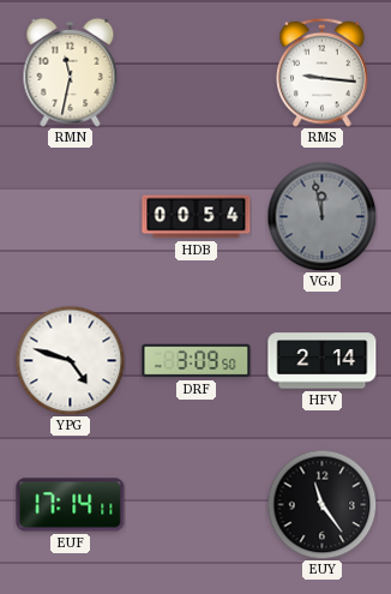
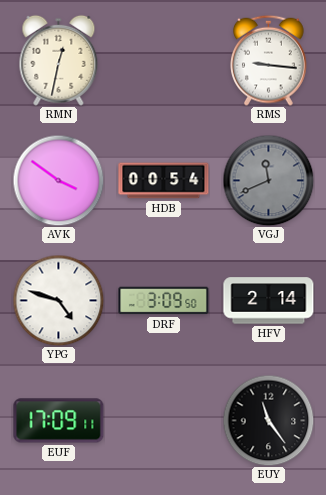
RMN: 11:32 -> 12:32
AVK: none -> 3:51
VGJ: 11:58 -> 11:41
EUF: 17:14 -> 17:09
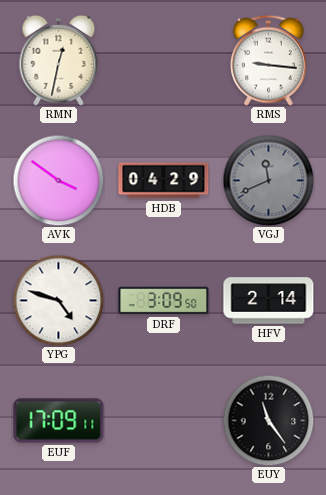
HDB: 00:54 -> 04:29
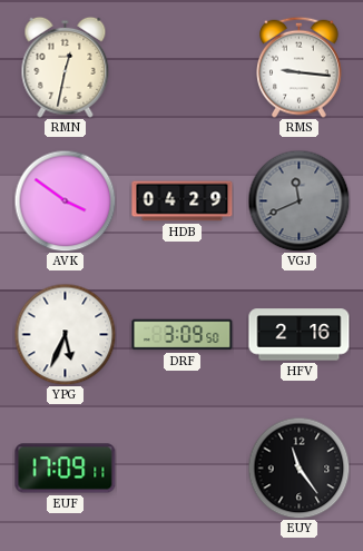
YPG: 4:48 -> 5:34
HFV: 2:14 -> 2:16
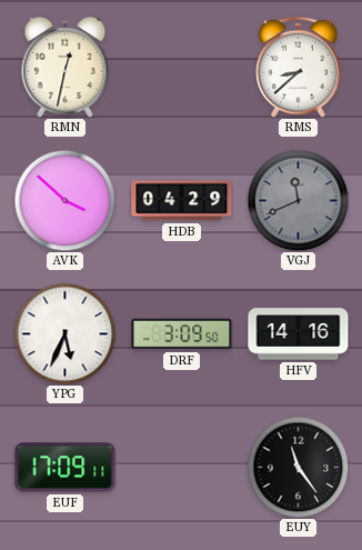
RMS: 9:16 -> 8:38
AVK: 3:51 -> 3:52
HFV: 2:16 -> 14:16
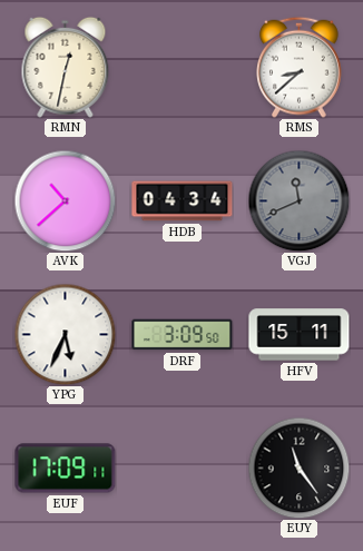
AVK: 3:52 -> 10:38
HDB: 04:29 -> 04:34
HFV: 14:16 -> 15:11
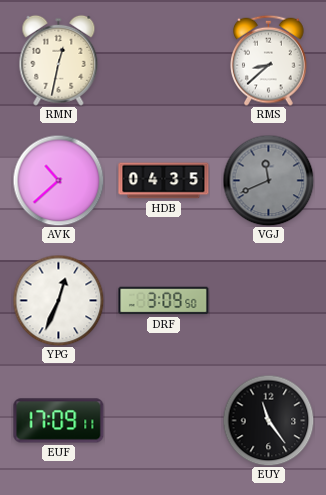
HDB: 04:34 -> 04:35
YPG: 5:34 -> 12:34
HFV: 15:11 -> none
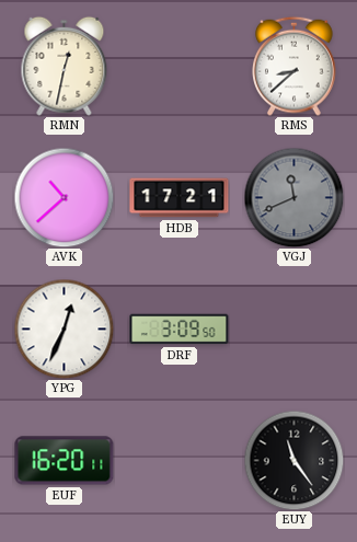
HDB: 04:35 -> 17:21
EUF: 17:09 -> 16:20
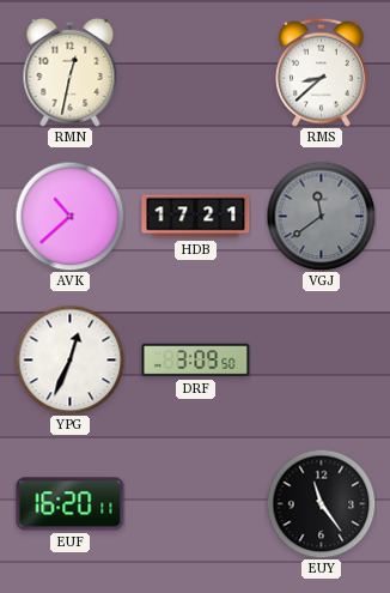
VGJ: 11:41 -> 11:39
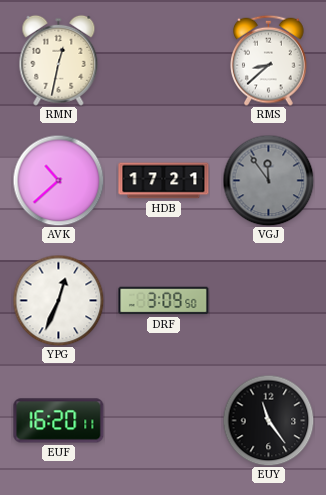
VGJ: 11:39 -> 11:54
